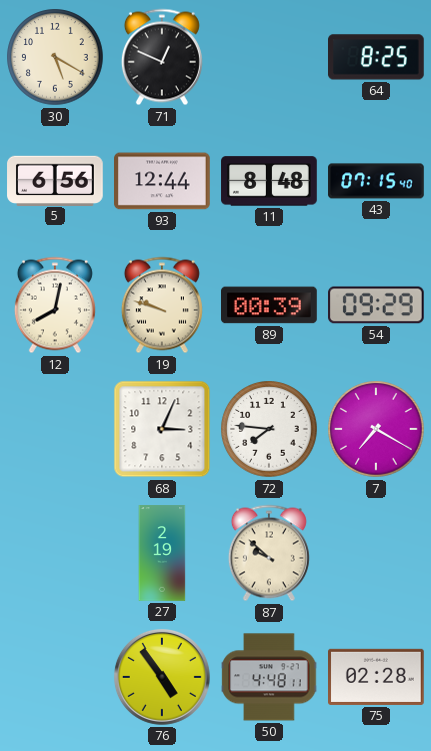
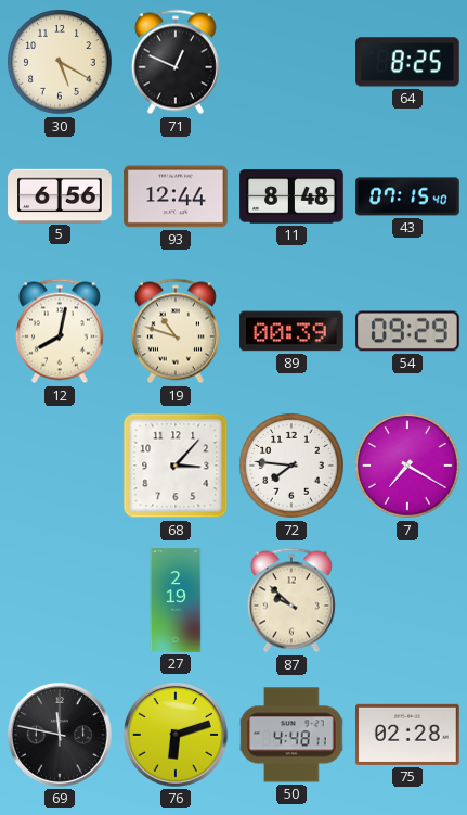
19: 9:48 -> 10:48
68: 3:04 -> 3:07
69: none -> 11:47
76: 4:54 -> 6:12
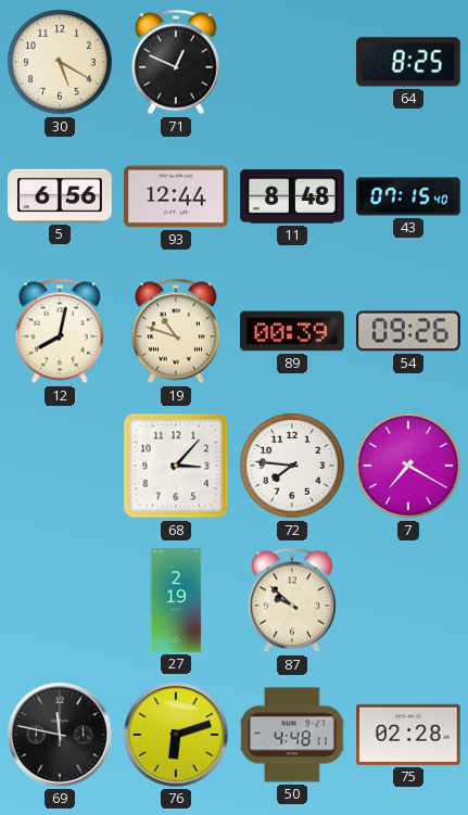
54: 09:29 -> 09:26
